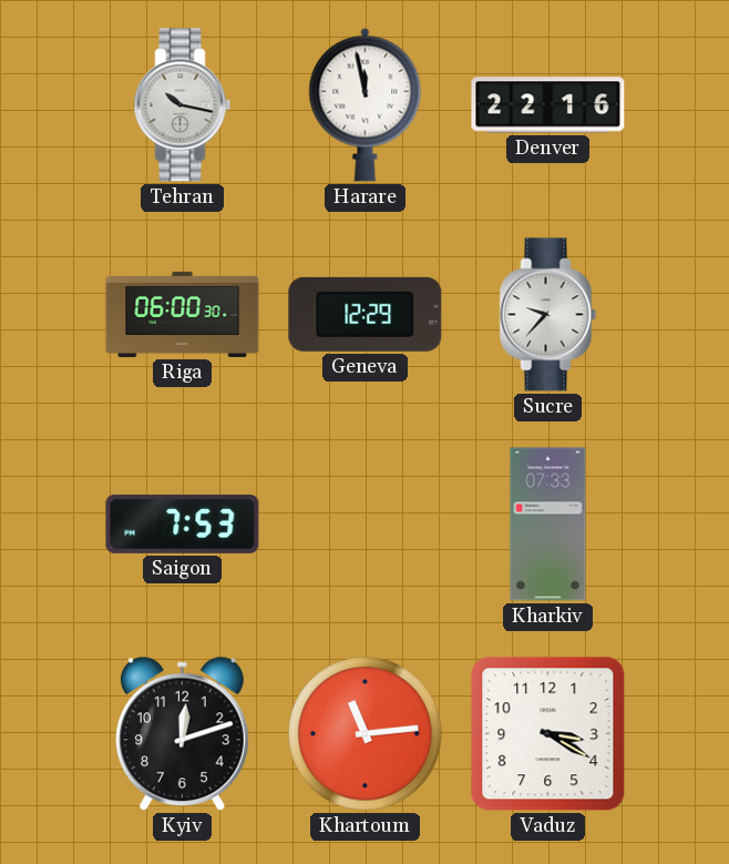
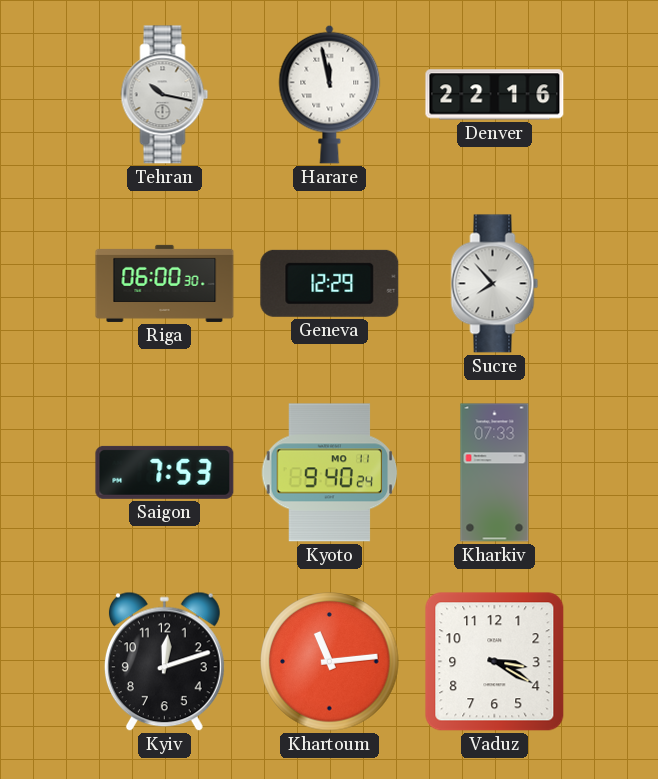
Sucre: 9:37 -> 7:53
Kyoto: none -> 9:40
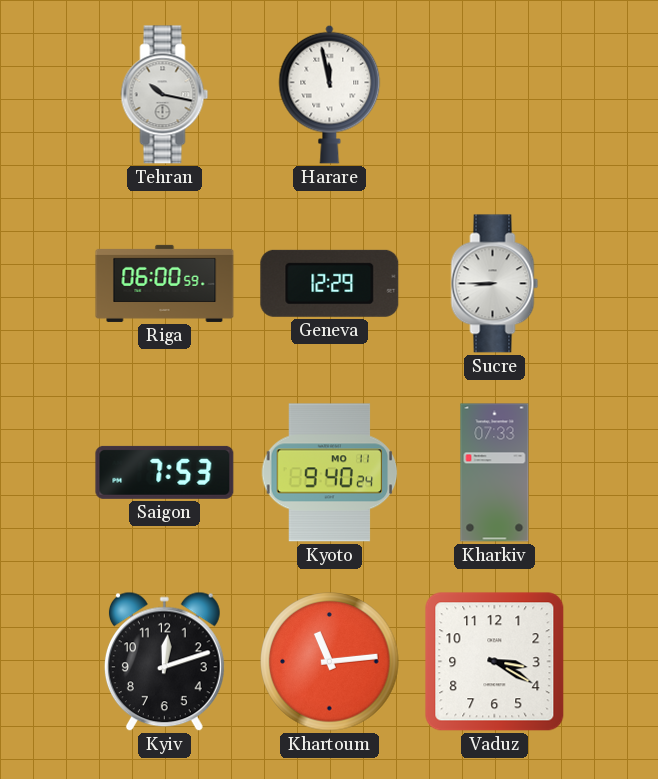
Denver: 22:16 -> none
Riga: 06:00:30 -> 06:00:59
Sucre: 7:53 -> 8:45
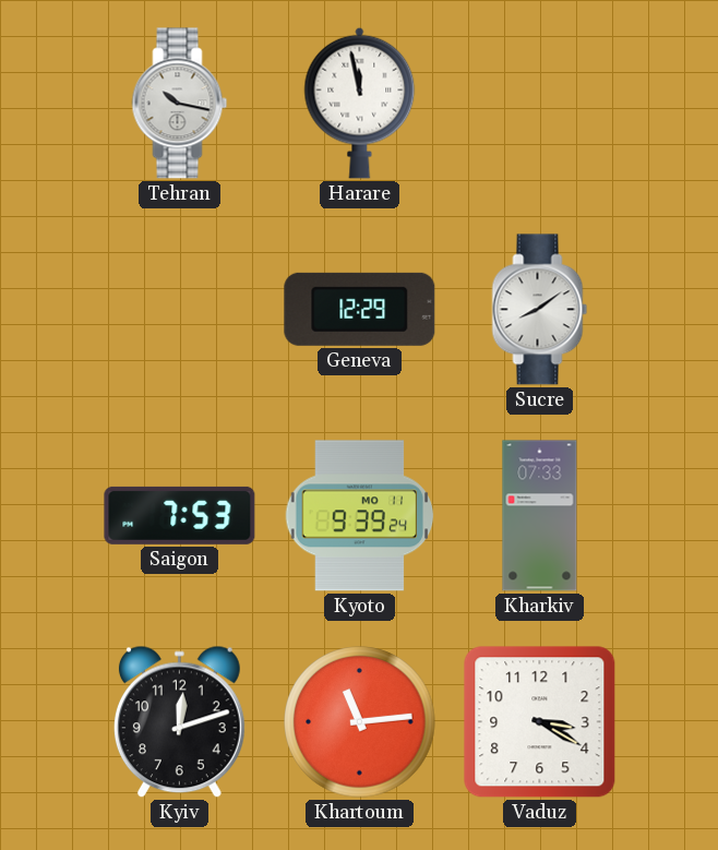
Riga: 06:00 -> none
Sucre: 8:45 -> 8:09
Kyoto: 9:40 -> 9:39
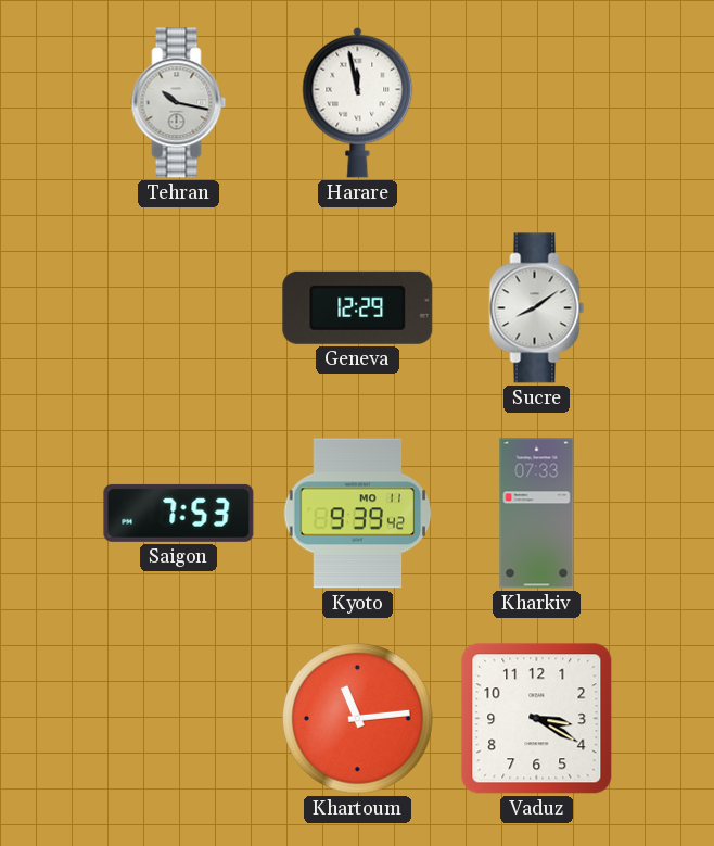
Kyoto: 9:39:24 -> 9:39:42
Kyiv: 12:12 -> none
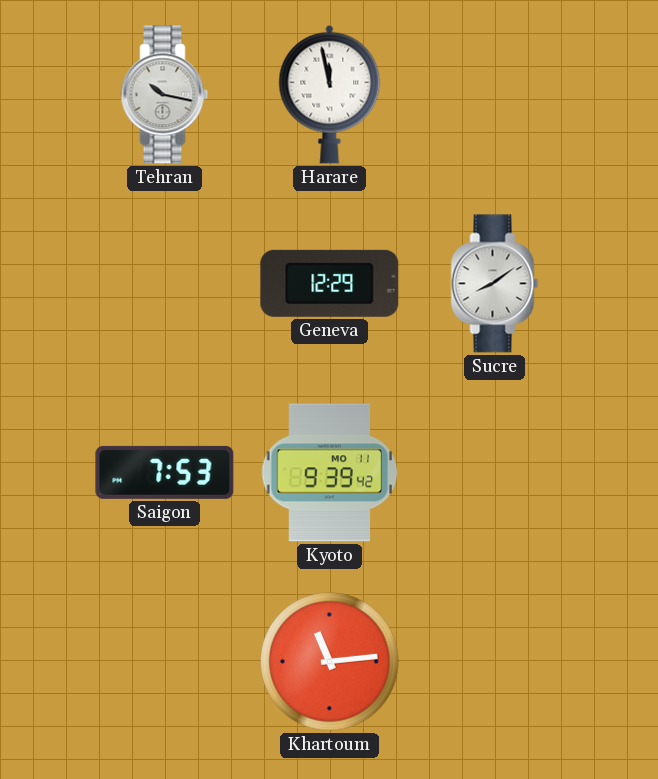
Kharkiv: 07:33 -> none
Vaduz: 3:20 -> none
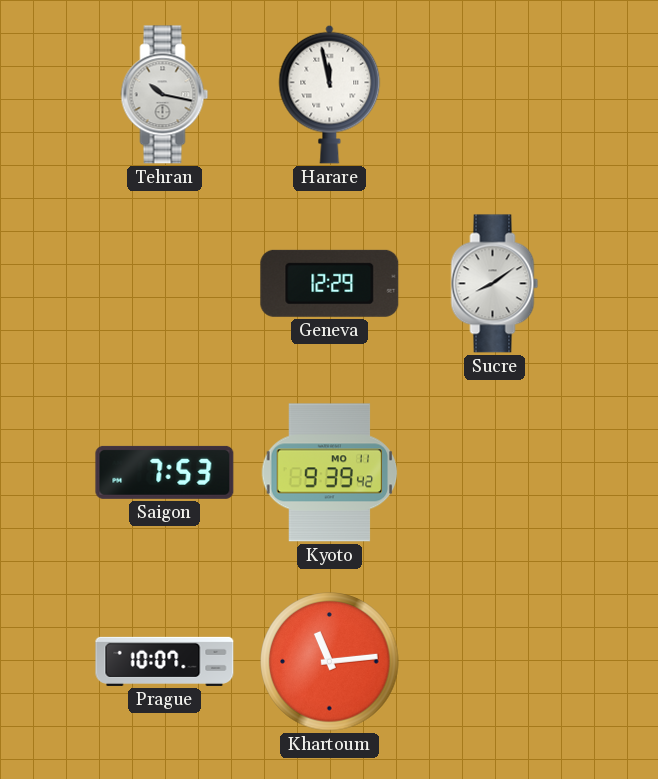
Prague: none -> 10:07
